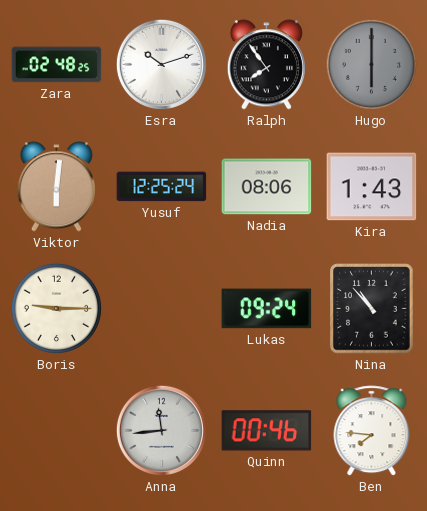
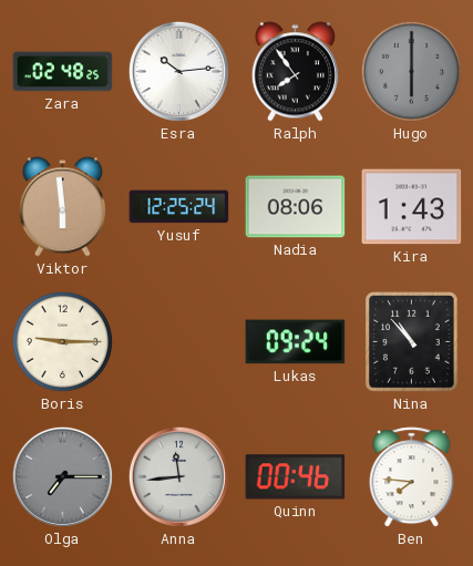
Esra: 10:12 -> 10:14
Viktor: 6:01 -> 5:59
Olga: none -> 7:15
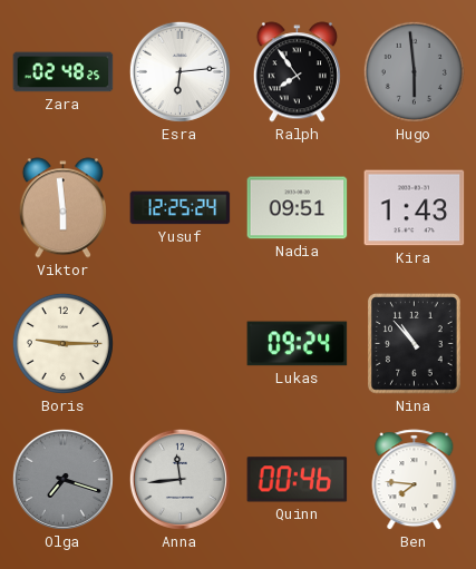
Esra: 10:14 -> 6:14
Hugo: 6:00 -> 5:59
Nadia: 08:06 -> 09:51
Olga: 7:15 -> 7:18
